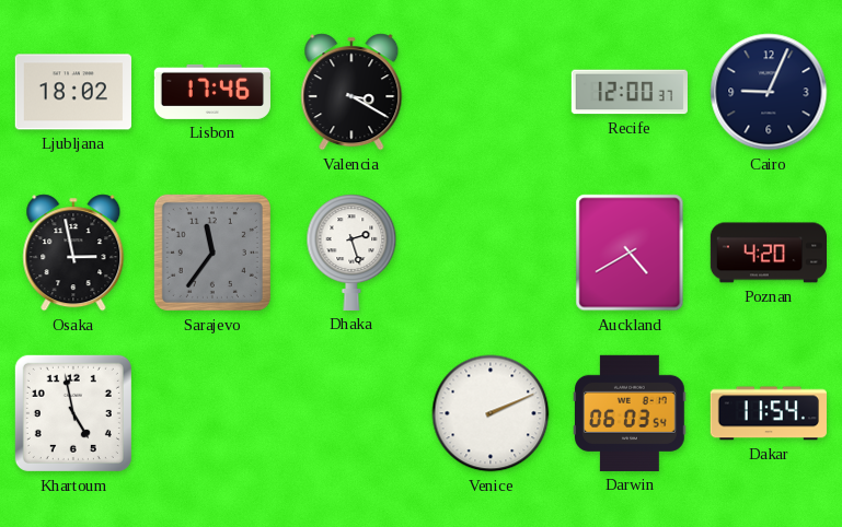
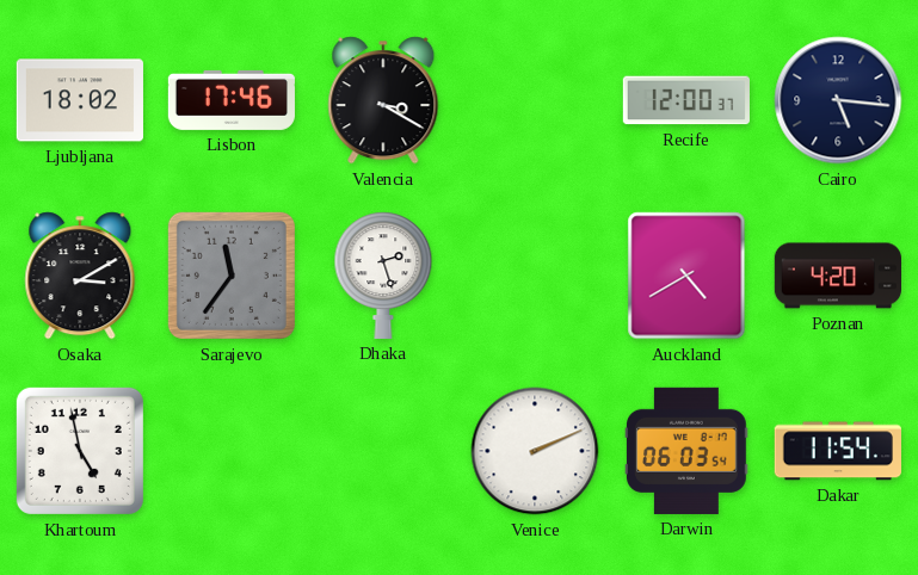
Cairo: 9:04 -> 5:16
Osaka: 2:58 -> 3:10
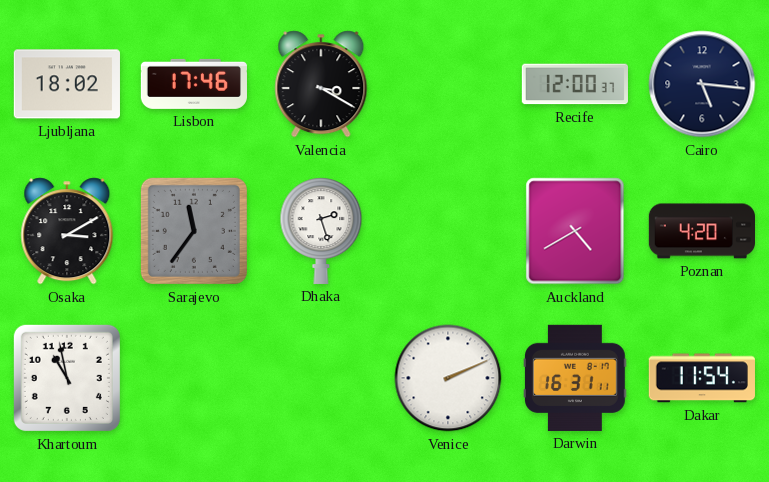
Khartoum: 4:58 -> 10:58
Darwin: 06:03 -> 16:31
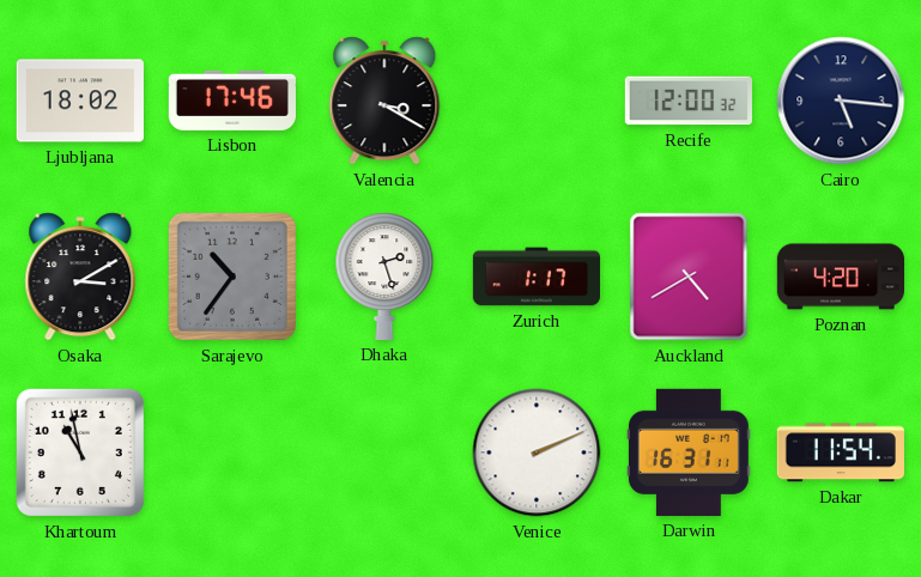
Recife: 12:00:37 -> 12:00:32
Sarajevo: 11:36 -> 10:36
Zurich: none -> 1:17
